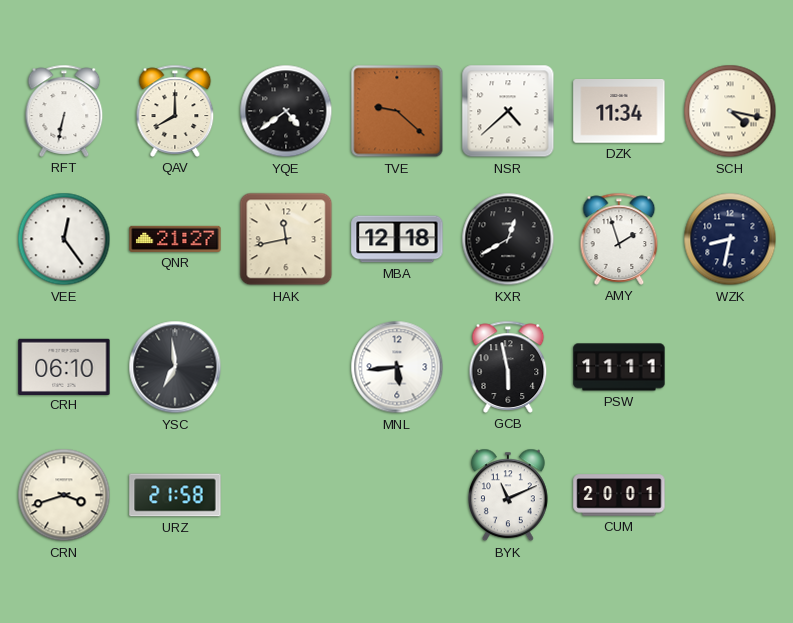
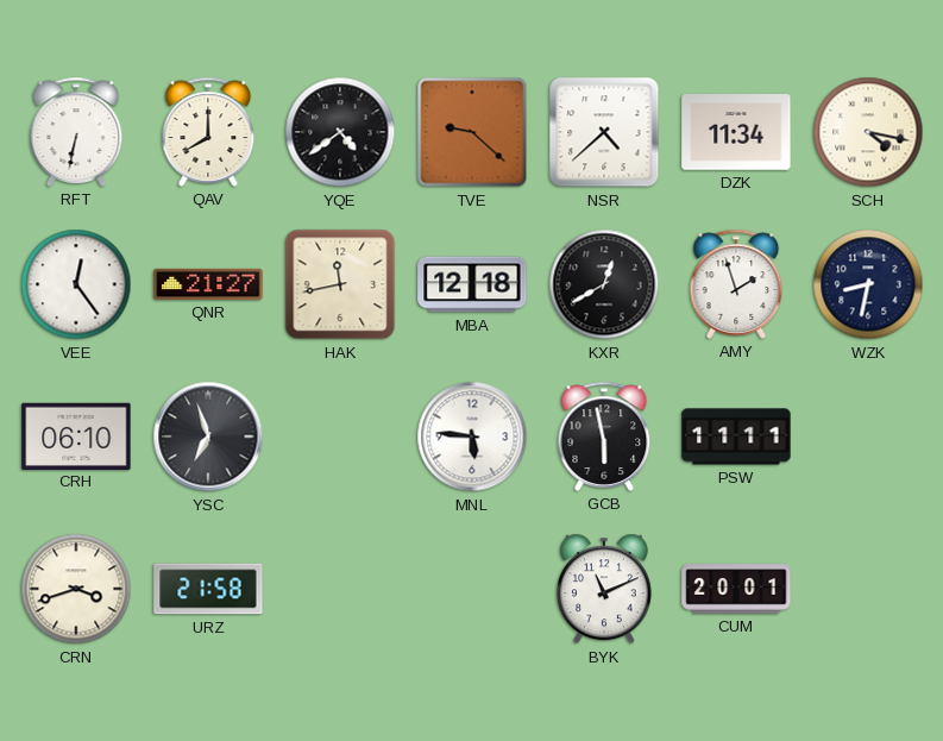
YSC: 6:59 -> 6:57
MNL: 5:44 -> 5:46
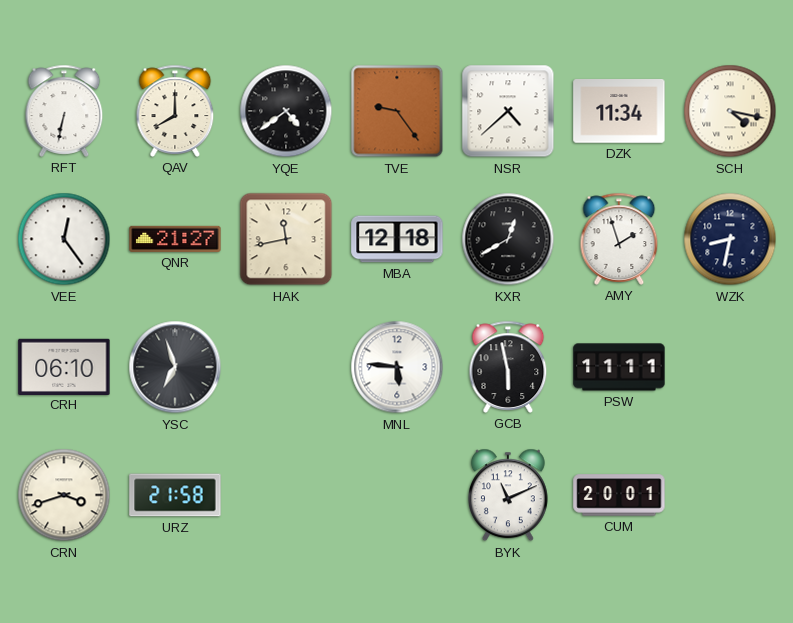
TVE: 9:22 -> 9:24
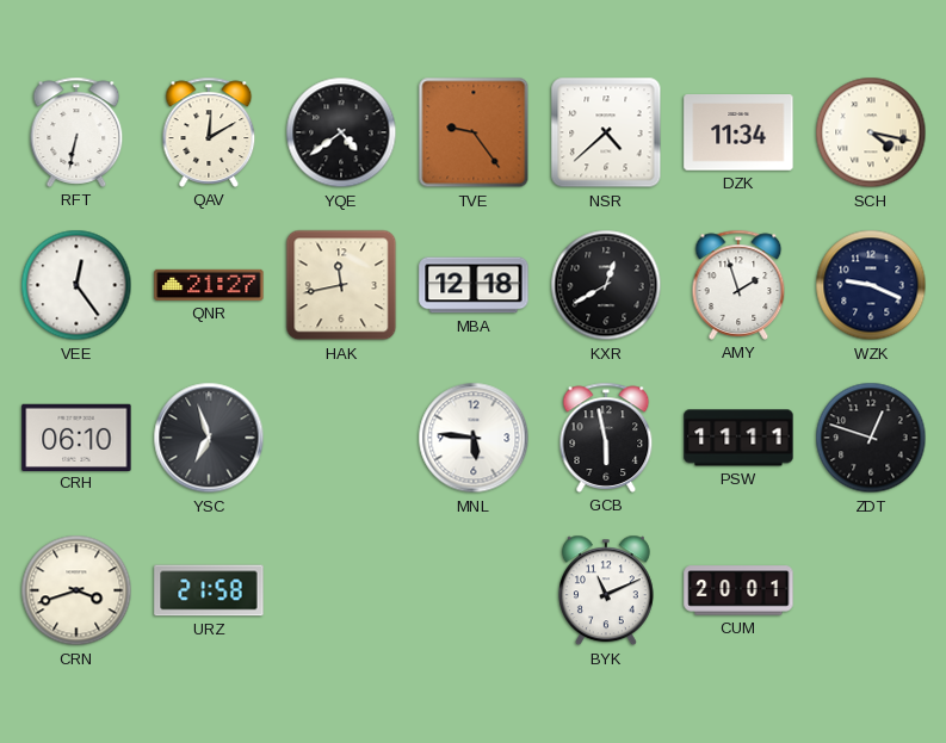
QAV: 8:00 -> 12:10
WZK: 8:32 -> 9:19
ZDT: none -> 12:48
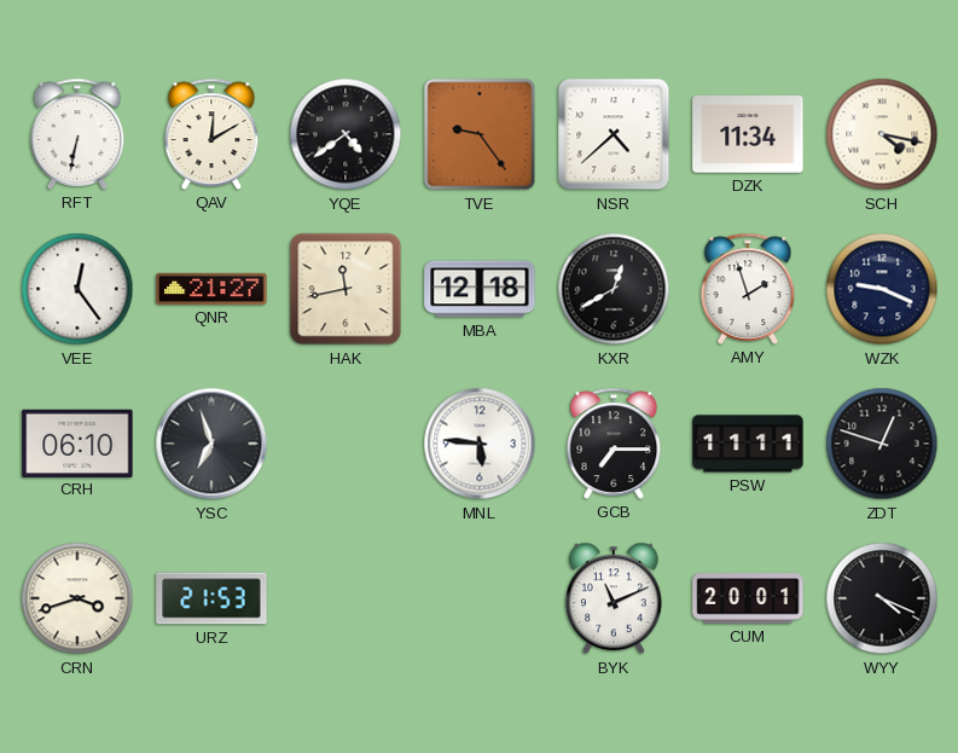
GCB: 5:58 -> 7:15
URZ: 21:58 -> 21:53
WYY: none -> 4:19
